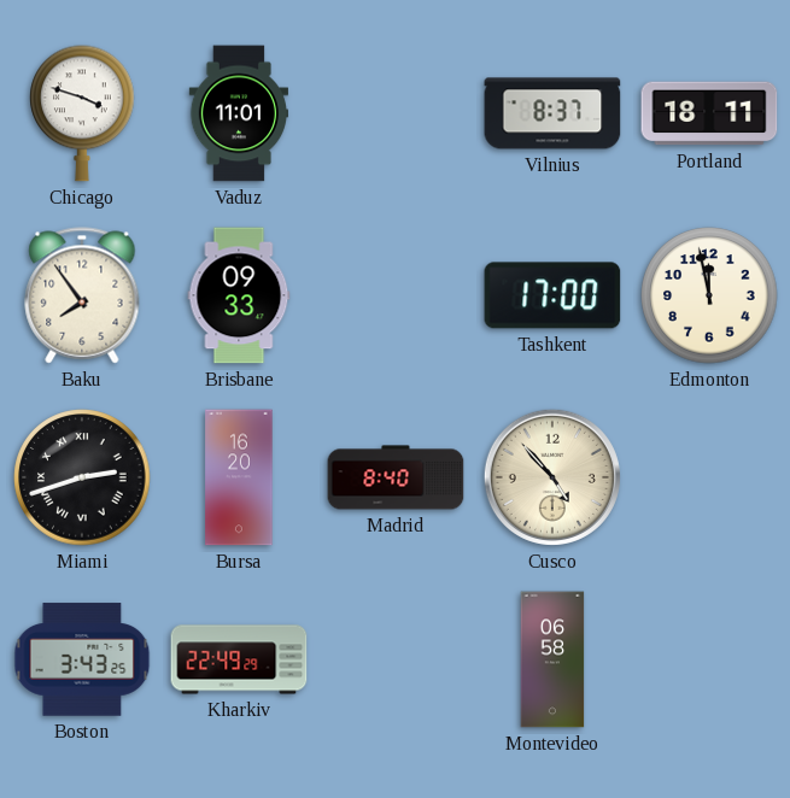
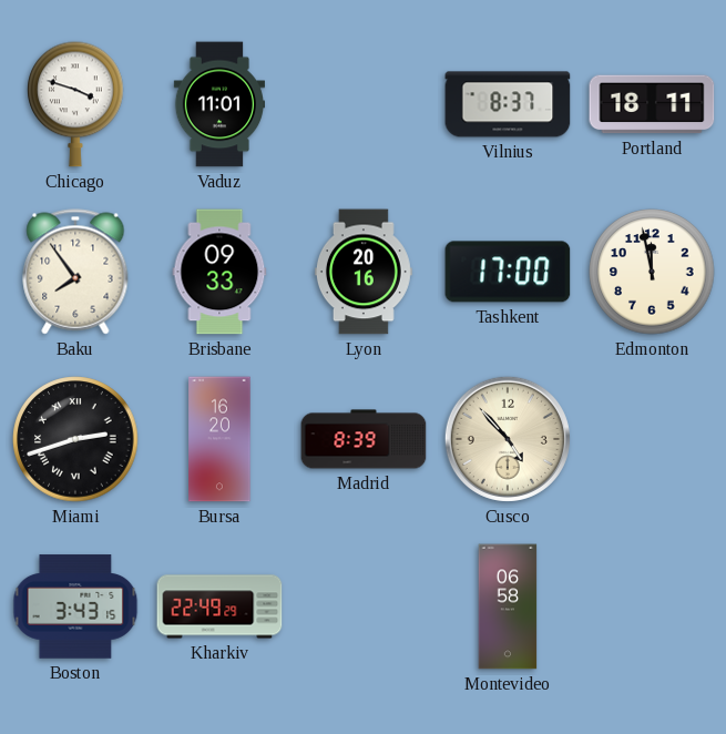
Lyon: none -> 20:16
Madrid: 8:40 -> 8:39
Boston: 3:43:25 -> 3:43:15
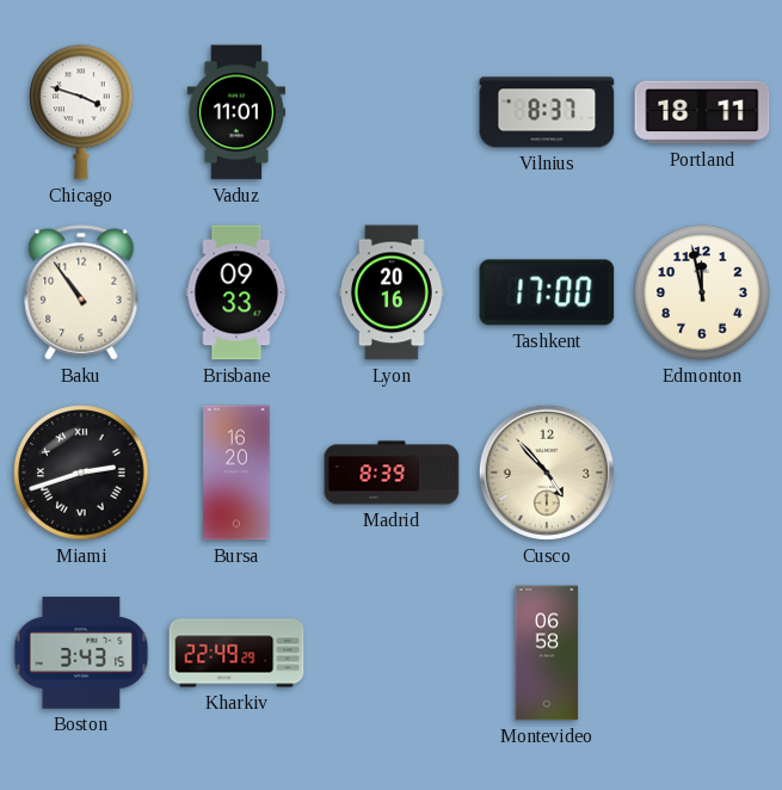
Baku: 7:54 -> 10:54
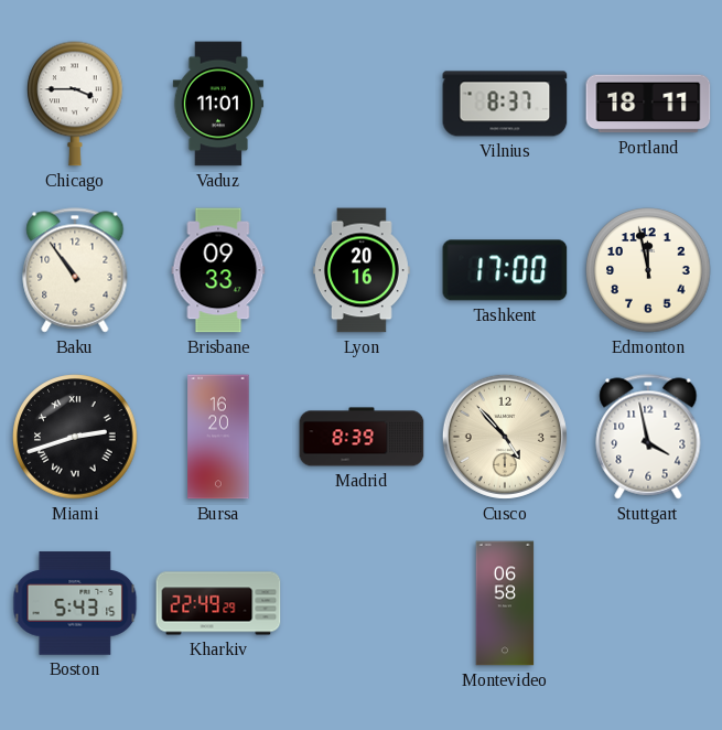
Chicago: 3:48 -> 3:45
Stuttgart: none -> 3:58
Boston: 3:43 -> 5:43
